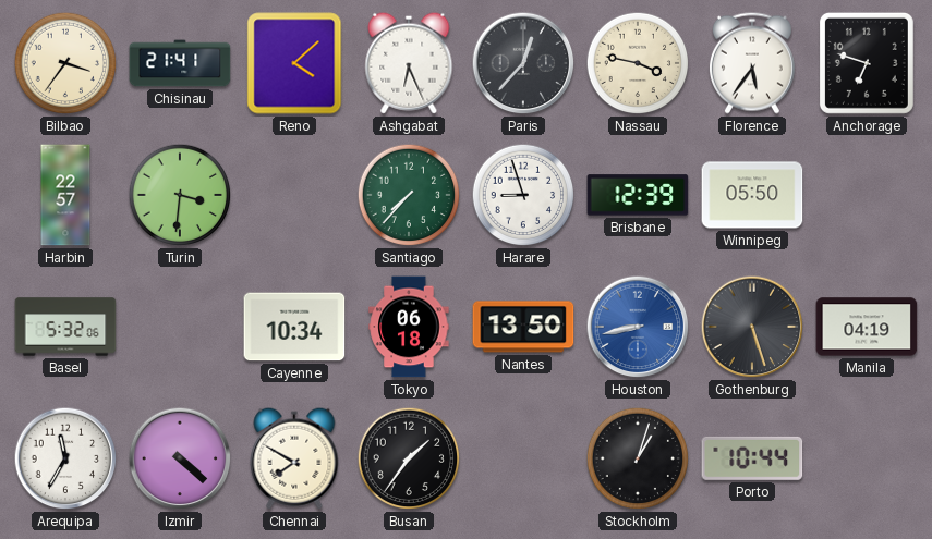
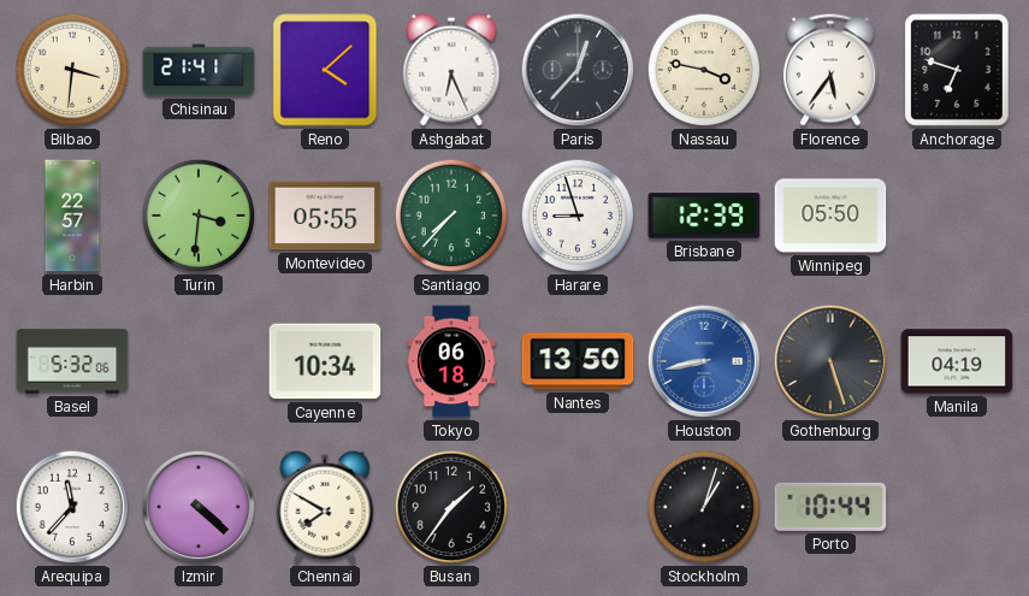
Bilbao: 3:36 -> 3:31
Montevideo: none -> 05:55
Arequipa: 11:35 -> 11:37
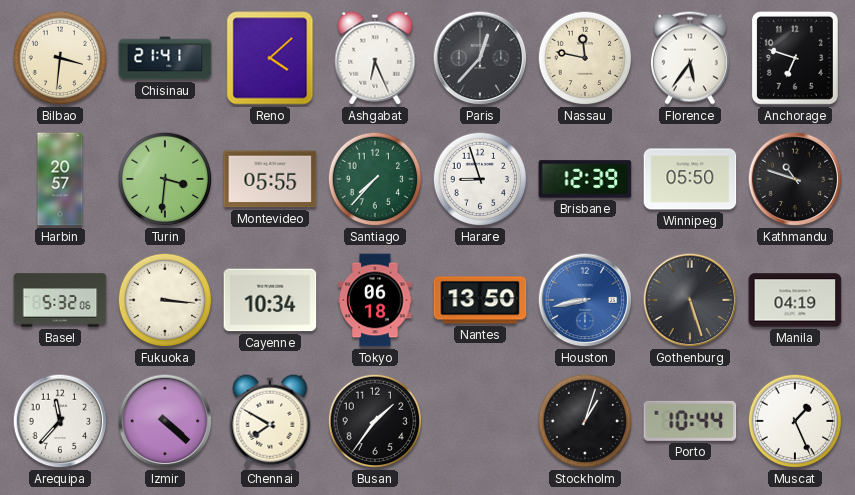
Nassau: 3:47 -> 11:47
Harbin: 22:57 -> 20:57
Kathmandu: none -> 10:48
Fukuoka: none -> 3:16
Muscat: none -> 1:26
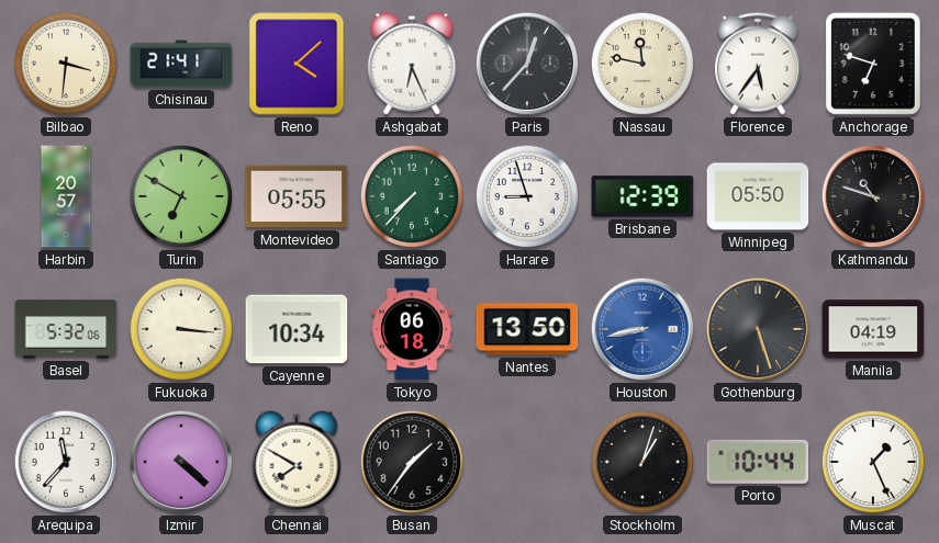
Turin: 3:31 -> 6:50
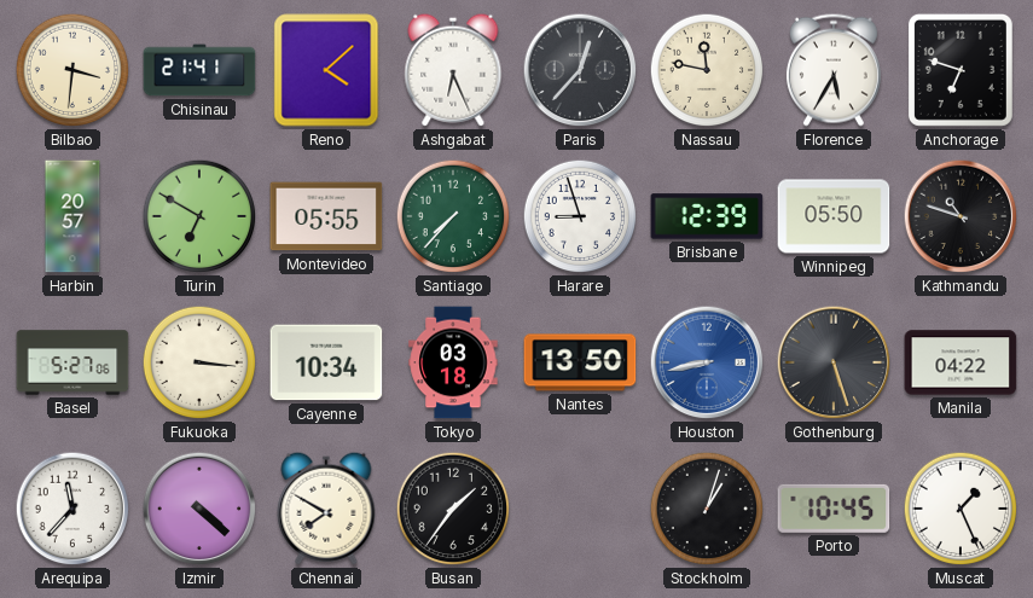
Florence: 5:36 -> 5:35
Basel: 5:32 -> 5:27
Tokyo: 06:18 -> 03:18
Manila: 04:19 -> 04:22
Porto: 10:44 -> 10:45
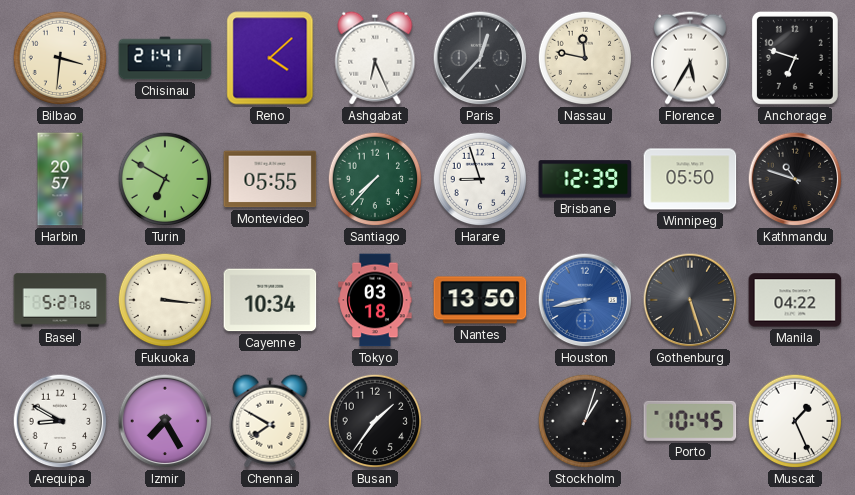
Arequipa: 11:37 -> 8:50
Izmir: 4:22 -> 7:25
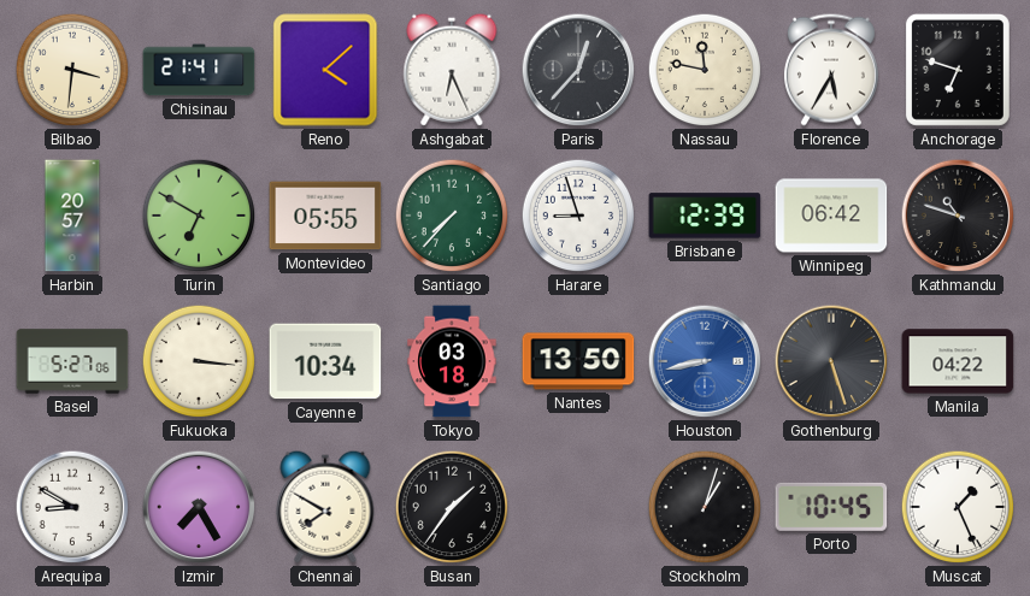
Winnipeg: 05:50 -> 06:42
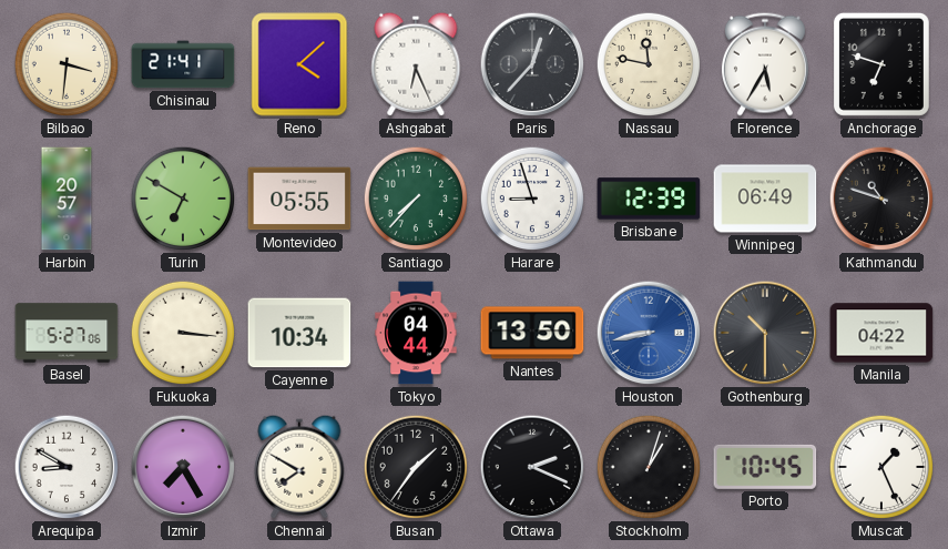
Winnipeg: 06:42 -> 06:49
Tokyo: 03:18 -> 04:44
Gothenburg: 5:27 -> 10:30
Ottawa: none -> 2:19
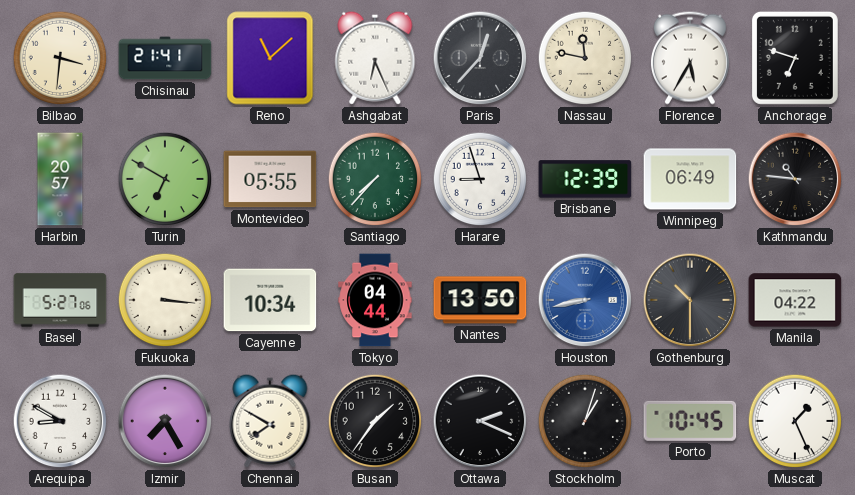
Reno: 4:08 -> 11:08
Kathmandu: 10:48 -> 10:46
